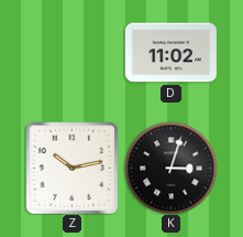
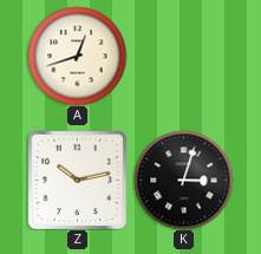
A: none -> 12:42
D: 11:02 -> none
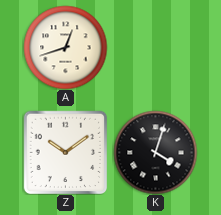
Z: 10:13 -> 10:09
K: 3:03 -> 4:03
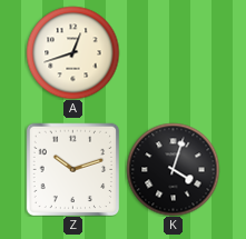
Z: 10:09 -> 10:12
